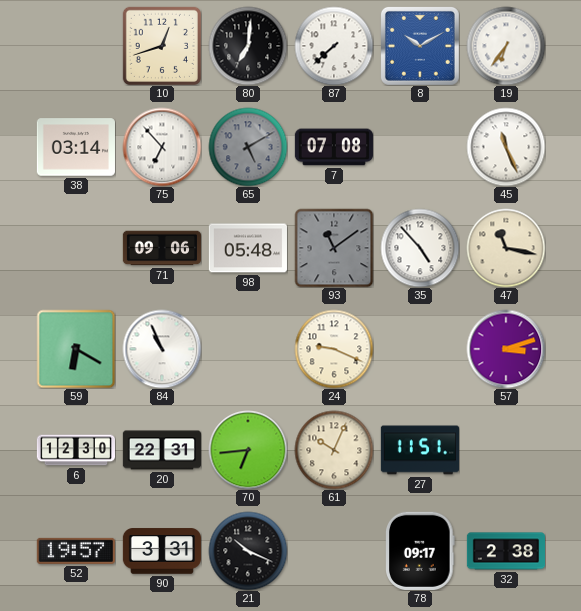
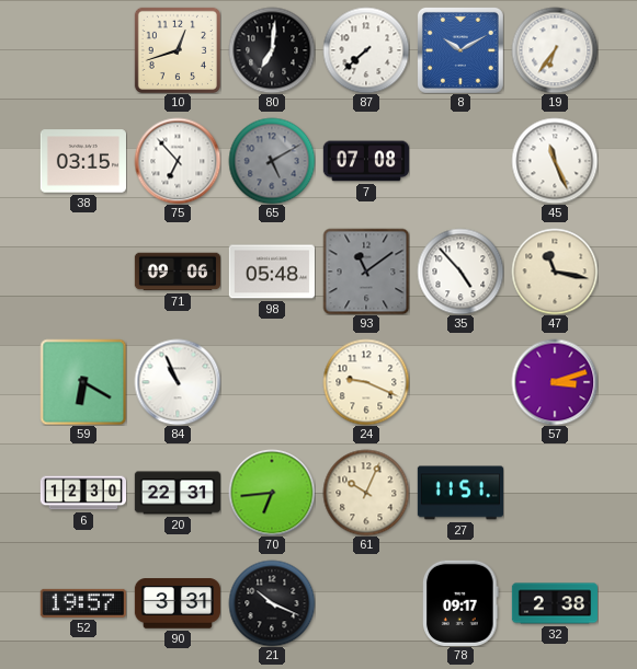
38: 03:14 -> 03:15
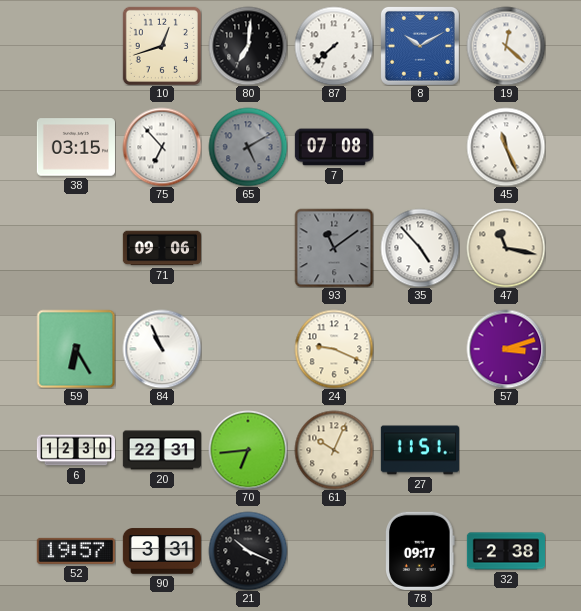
19: 6:36 -> 12:22
98: 05:48 -> none
59: 6:20 -> 6:25
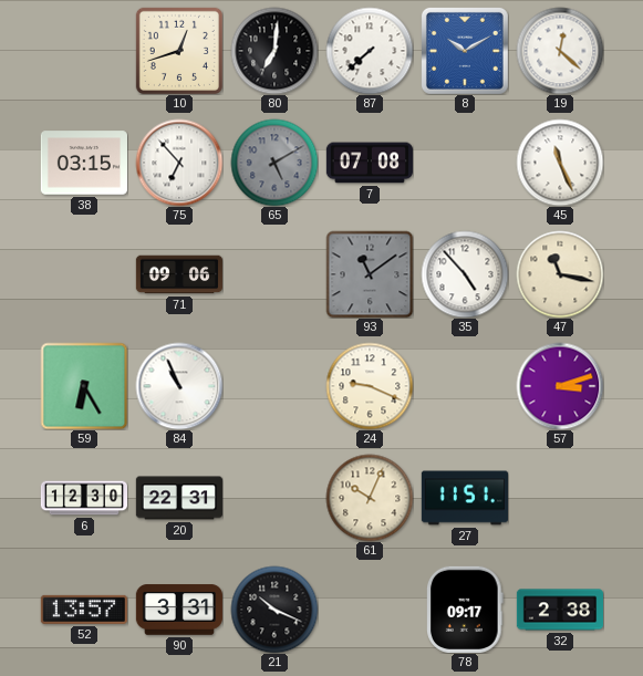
70: 6:44 -> none
52: 19:57 -> 13:57
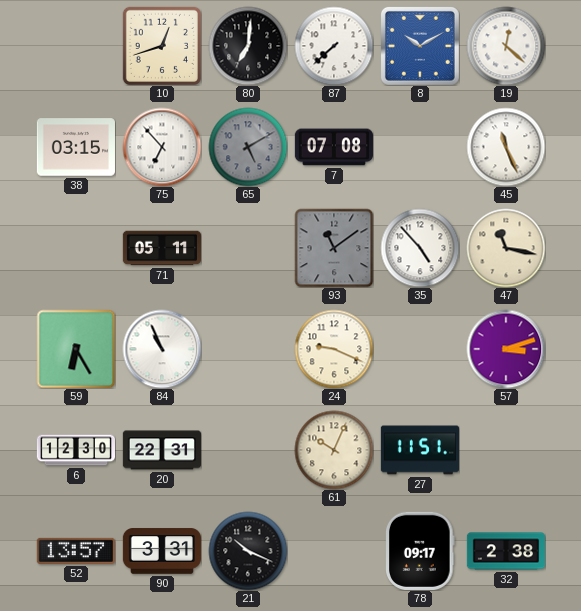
71: 09:06 -> 05:11
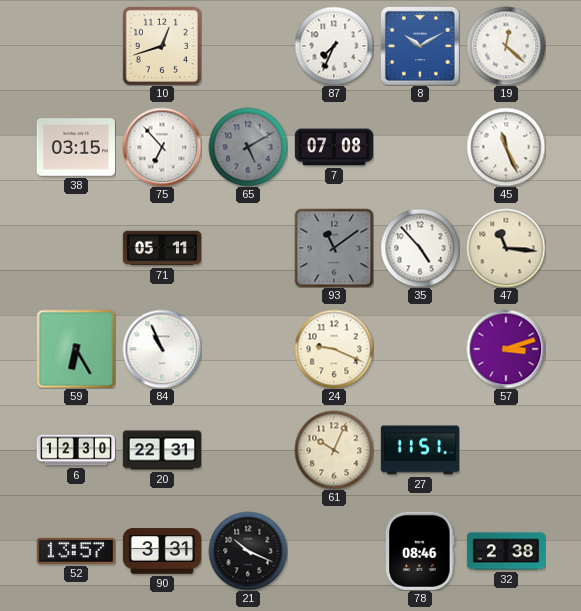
80: 7:01 -> none
87: 7:38 -> 7:34
47: 11:17 -> 11:16
78: 09:17 -> 08:46
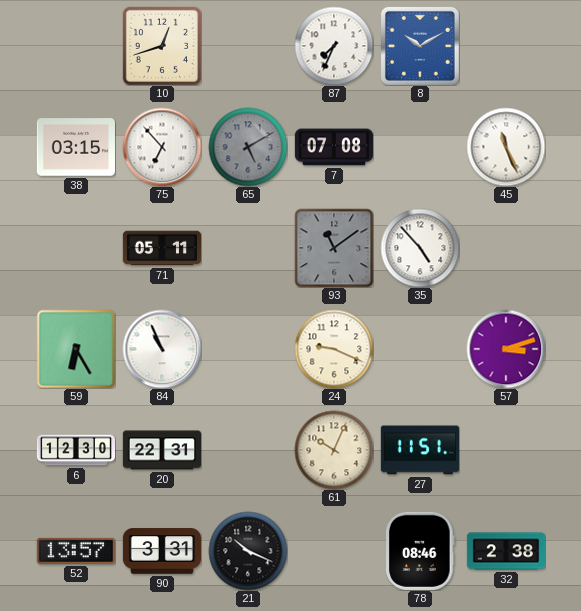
19: 12:22 -> none
47: 11:16 -> none
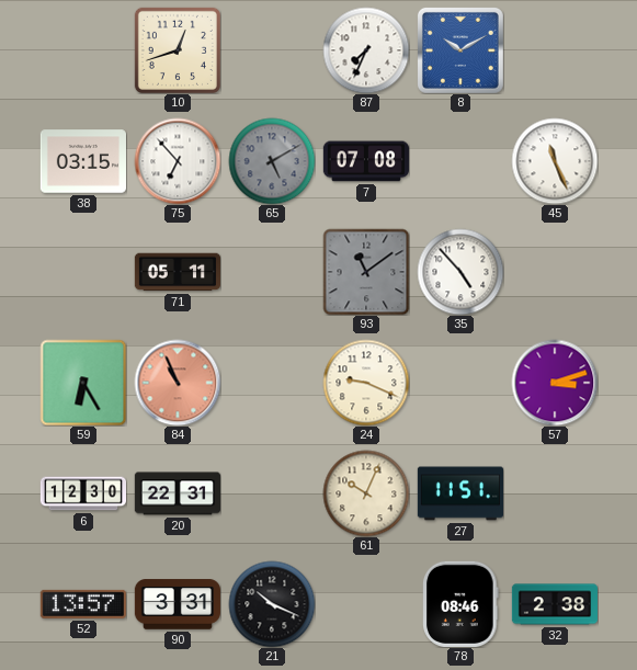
84 dial: white -> salmon
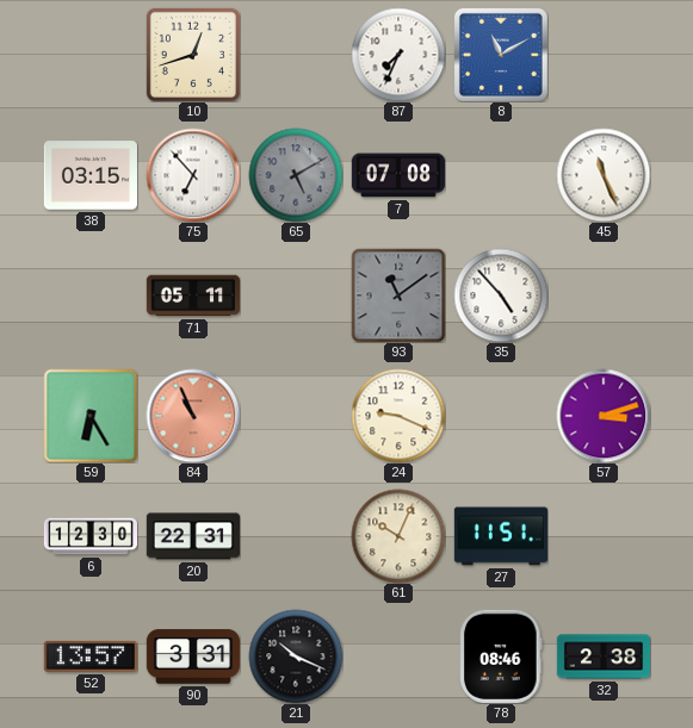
8: 10:10 -> 11:10
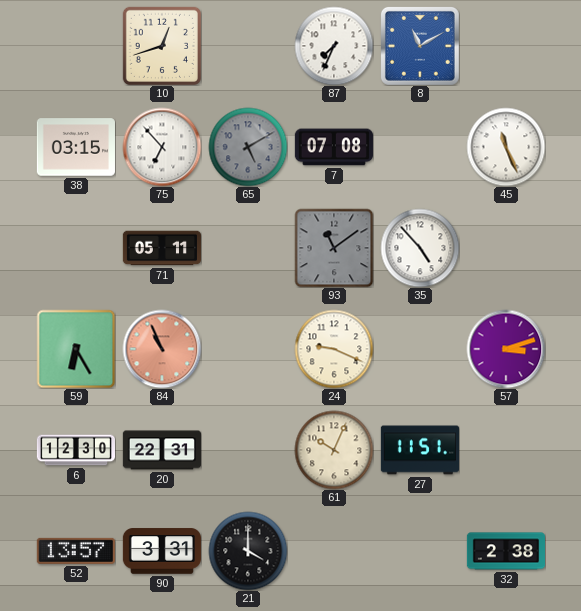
21: 10:19 -> 4:00
78: 08:46 -> none
